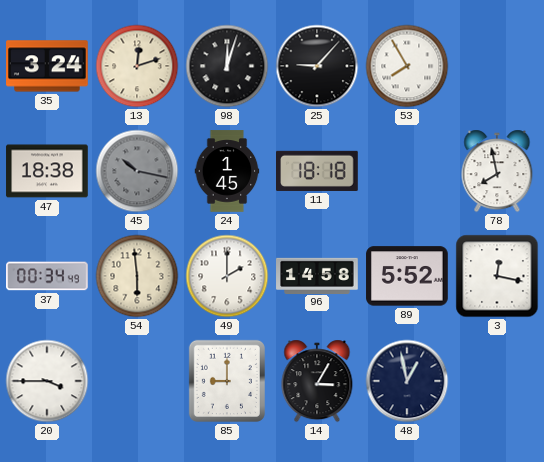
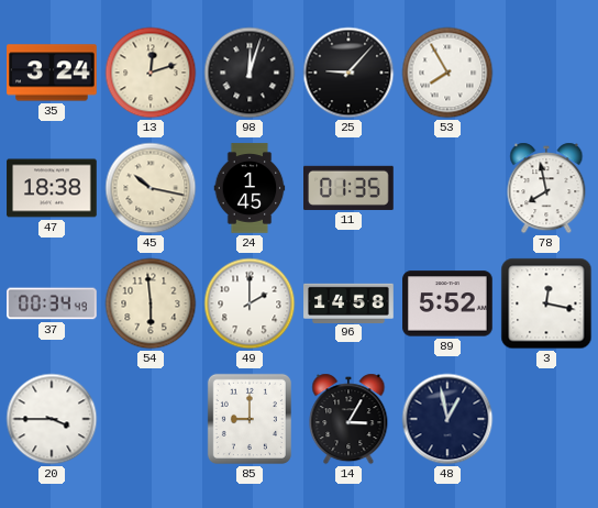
45 dial: grey -> cream
11: 18:18 -> 01:35
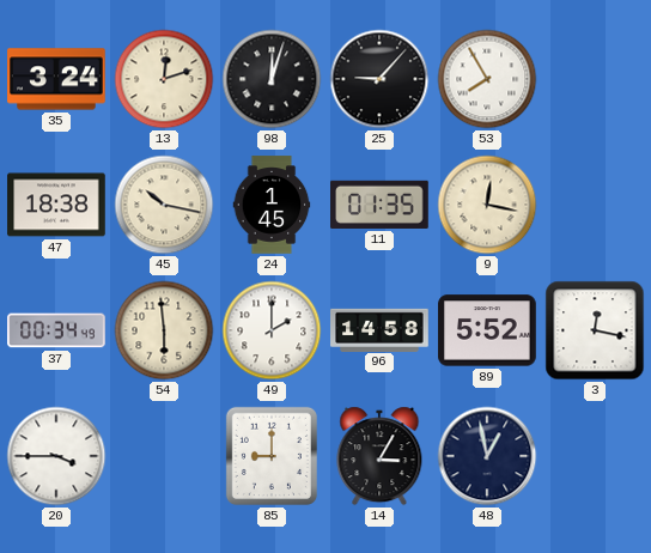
9: none -> 12:17
78: 7:58 -> none
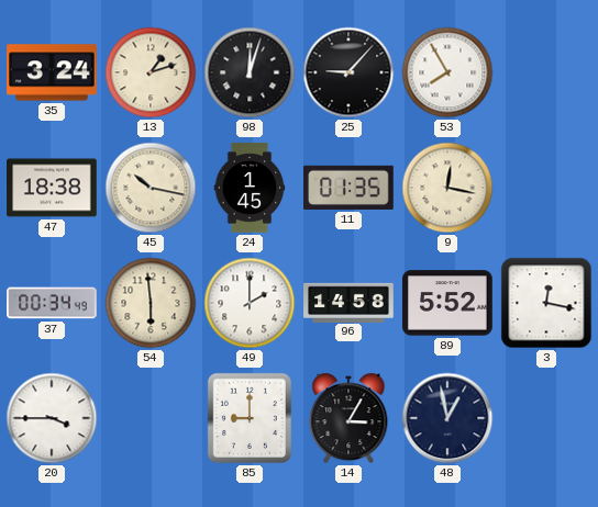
13: 12:12 -> 1:12
